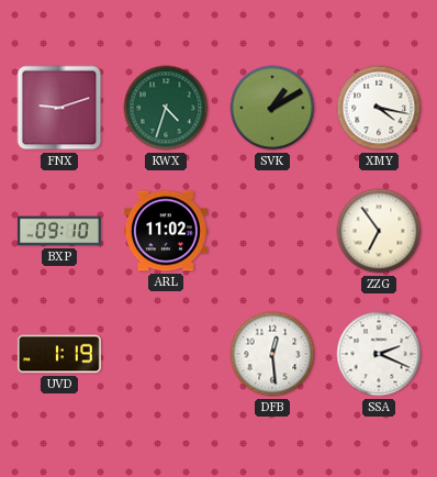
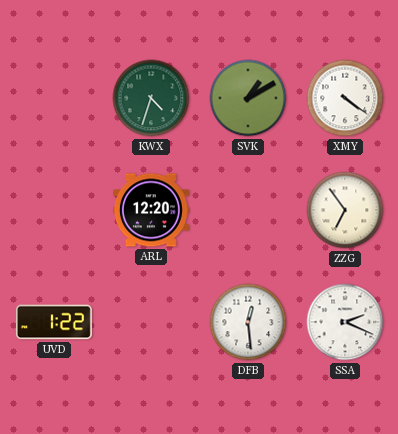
FNX: 9:12 -> none
XMY: 4:17 -> 4:21
BXP: 09:10 -> none
ARL: 11:02 -> 12:20
UVD: 1:19 -> 1:22
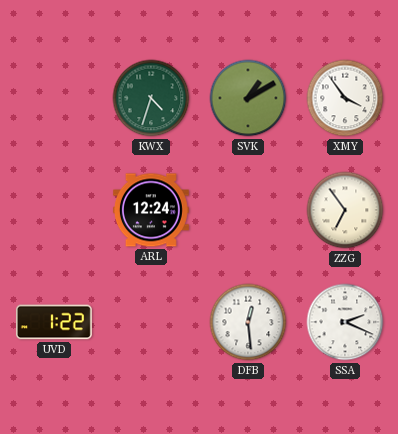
XMY: 4:21 -> 3:54
ARL: 12:20 -> 12:24
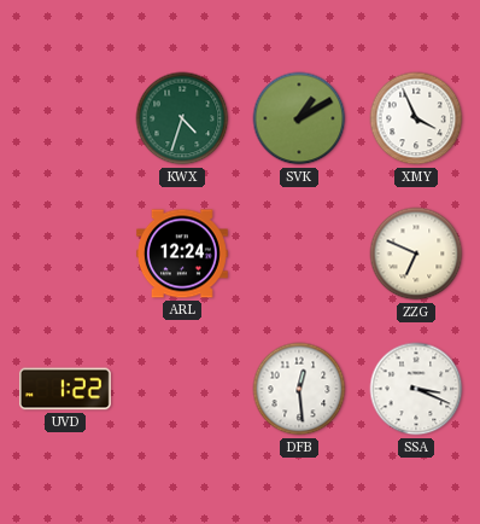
XMY: 3:54 -> 3:56
ZZG: 6:54 -> 6:49
SSA: 2:19 -> 3:19
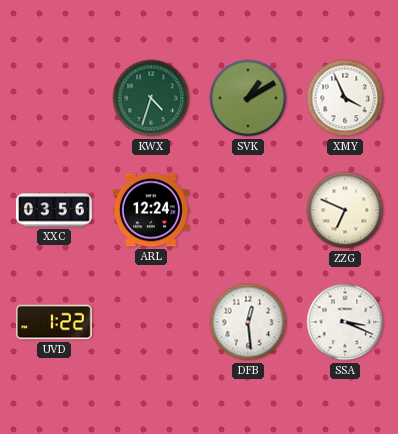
XXC: none -> 03:56
